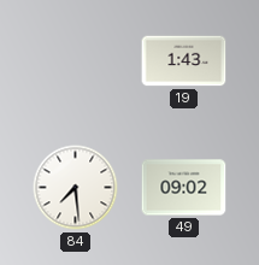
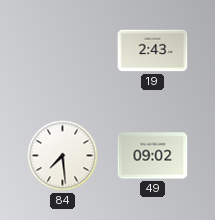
19: 1:43 -> 2:43
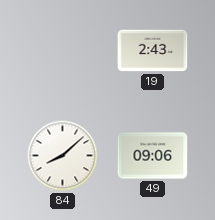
84: 7:29 -> 8:08
49: 09:02 -> 09:06
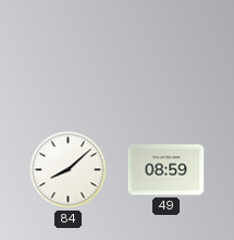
19: 2:43 -> none
49: 09:06 -> 08:59
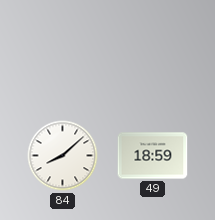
49: 08:59 -> 18:59
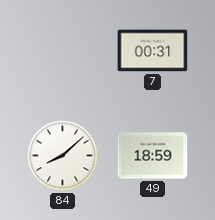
7: none -> 00:31
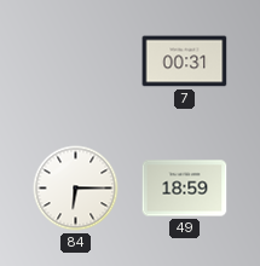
84: 8:08 -> 6:15
